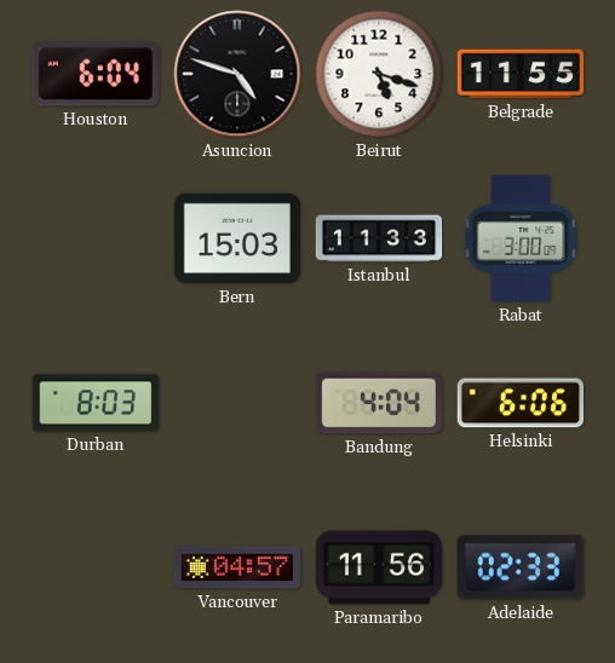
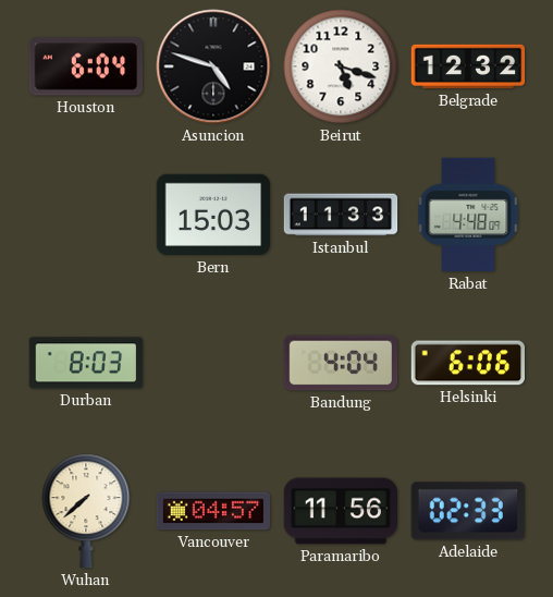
Belgrade: 11:55 -> 12:32
Rabat: 3:00 -> 4:48
Wuhan: none -> 7:38
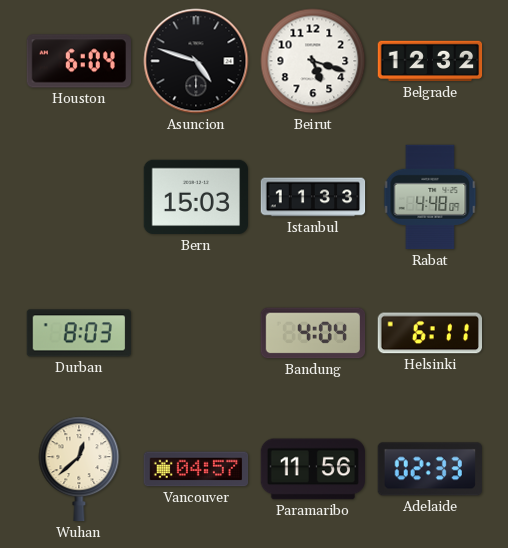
Helsinki: 6:06 -> 6:11
Wuhan: 7:38 -> 12:38
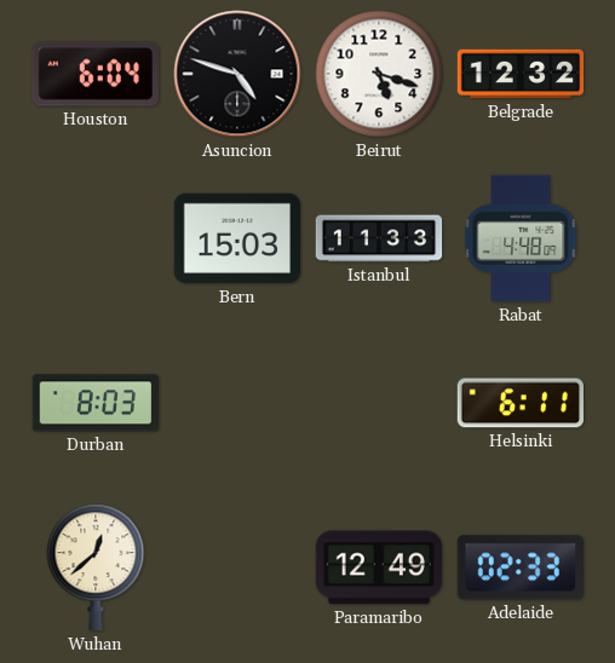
Bandung: 4:04 -> none
Vancouver: 04:57 -> none
Paramaribo: 11:56 -> 12:49
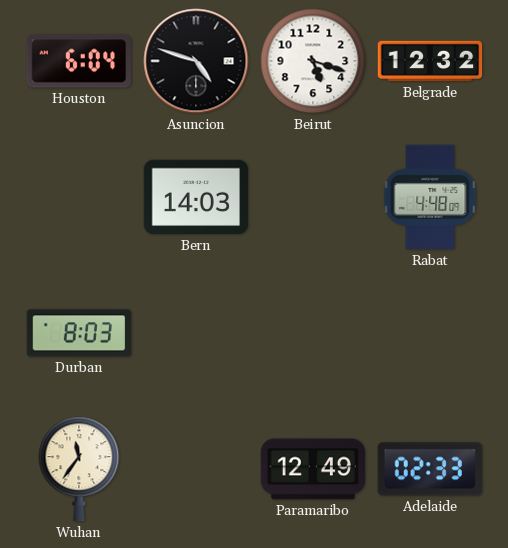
Bern: 15:03 -> 14:03
Istanbul: 11:33 -> none
Helsinki: 6:11 -> none
Wuhan: 12:38 -> 11:36
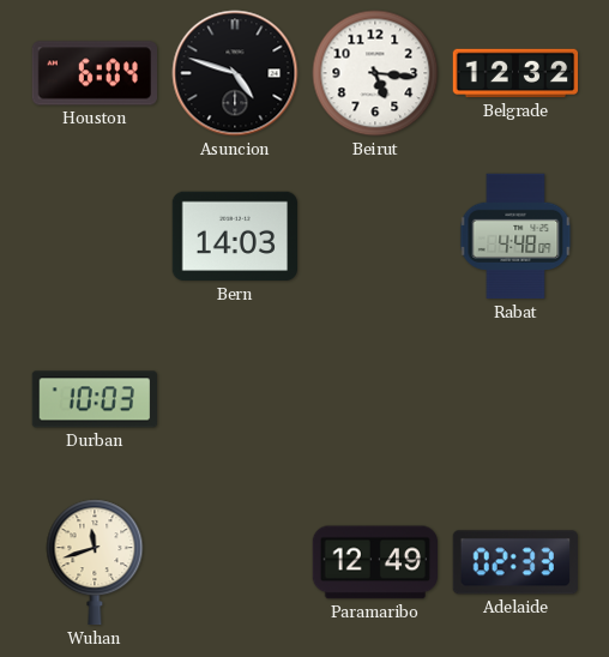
Beirut: 5:18 -> 5:16
Durban: 8:03 -> 10:03
Wuhan: 11:36 -> 11:42
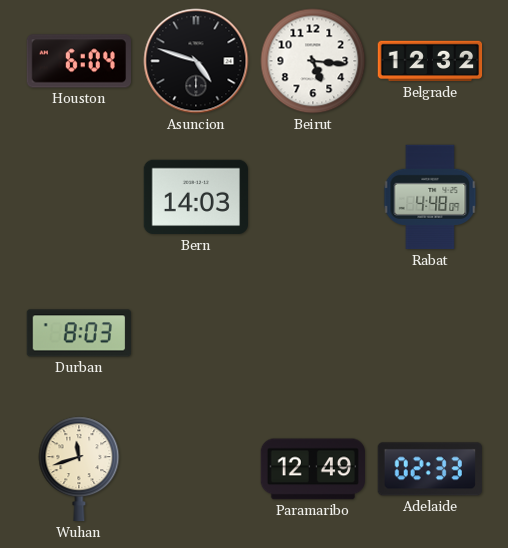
Durban: 10:03 -> 8:03
